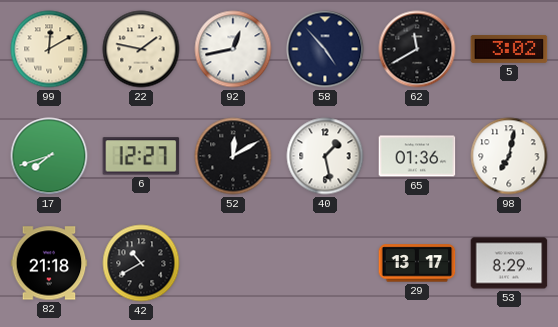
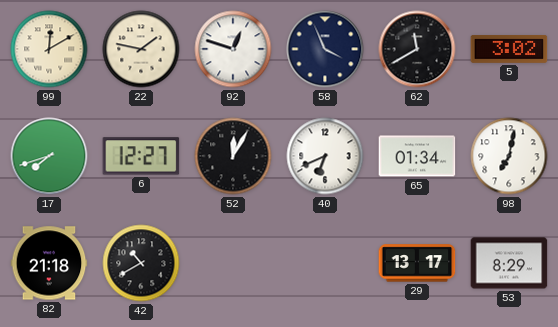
92: 12:43 -> 12:48
58: 4:53 -> 3:56
52: 12:10 -> 12:05
40: 1:28 -> 6:41
65: 01:36 -> 01:34
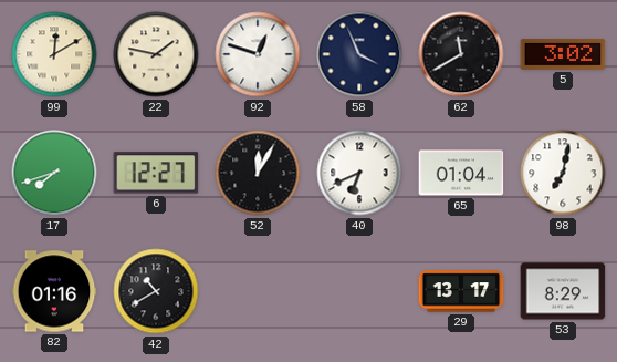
65: 01:34 -> 01:04
82: 21:18 -> 01:16
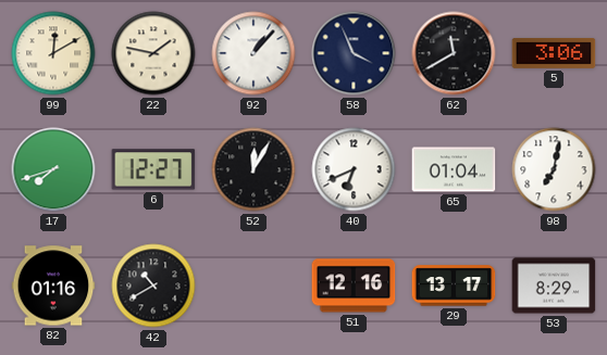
92: 12:48 -> 1:07
5: 3:02 -> 3:06
51: none -> 12:16
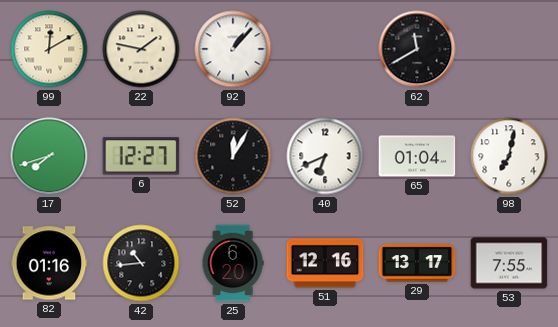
58: 3:56 -> none
5: 3:06 -> none
42: 10:40 -> 10:44
25: none -> 6:20
53: 8:29 -> 7:55
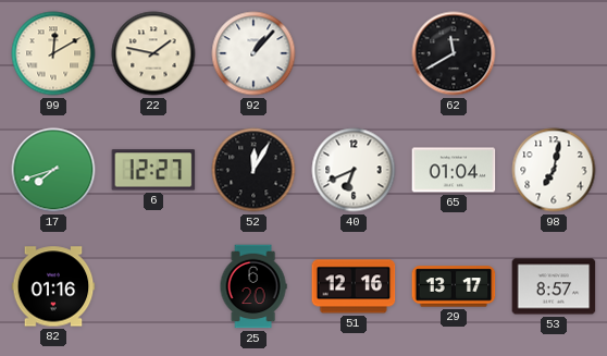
42: 10:44 -> none
53: 7:55 -> 8:57
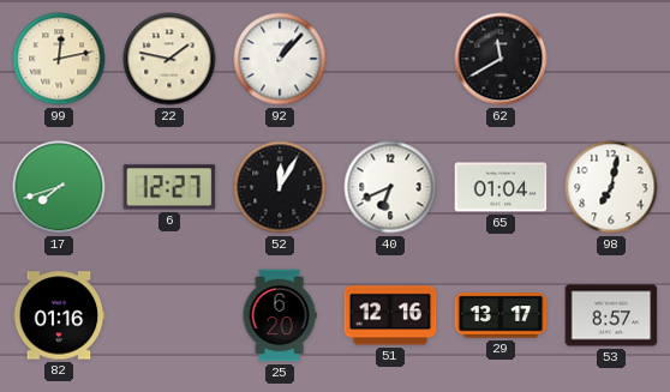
99: 12:10 -> 12:13
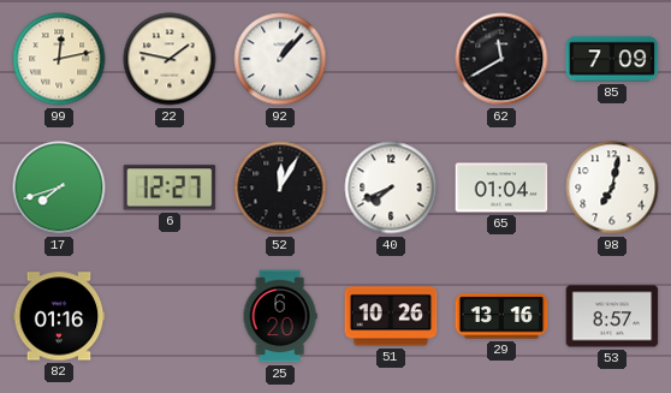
85: none -> 7:09
40: 6:41 -> 7:41
51: 12:16 -> 10:26
29: 13:17 -> 13:16
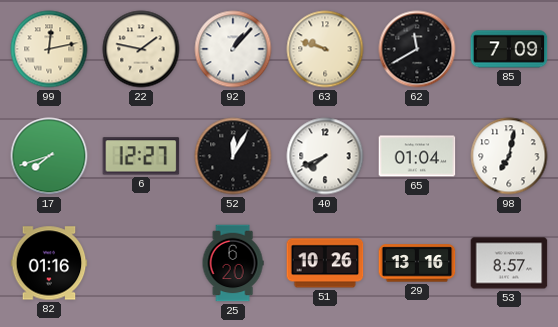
63: none -> 9:48
